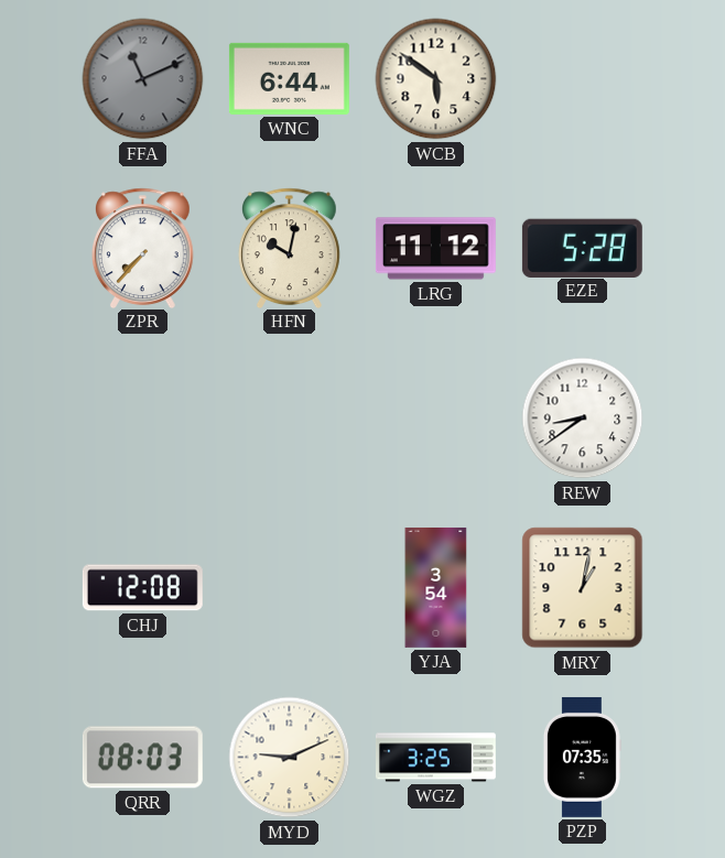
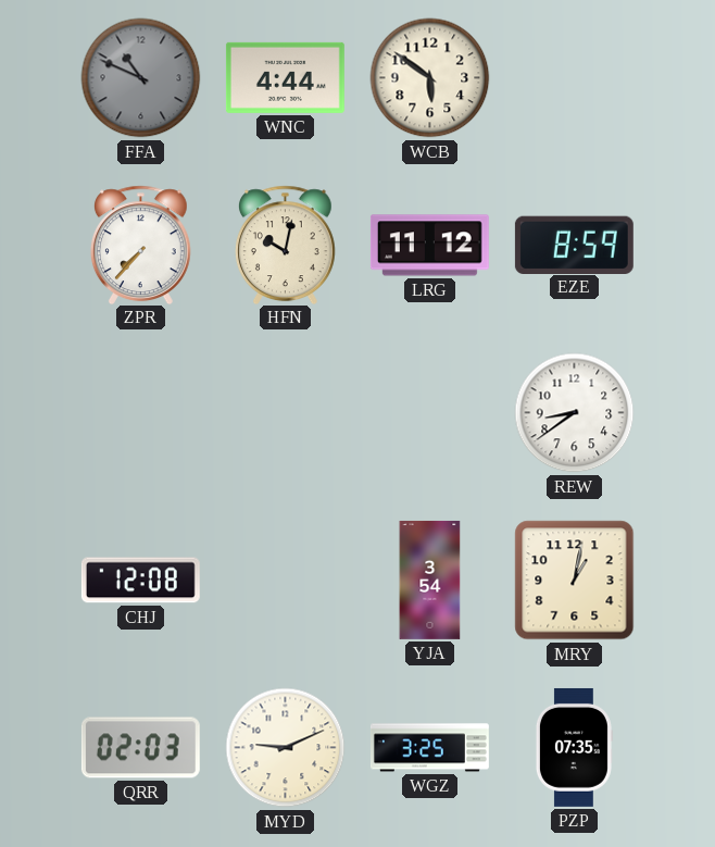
FFA: 11:11 -> 10:49
WNC: 6:44 -> 4:44
EZE: 5:28 -> 8:59
QRR: 08:03 -> 02:03
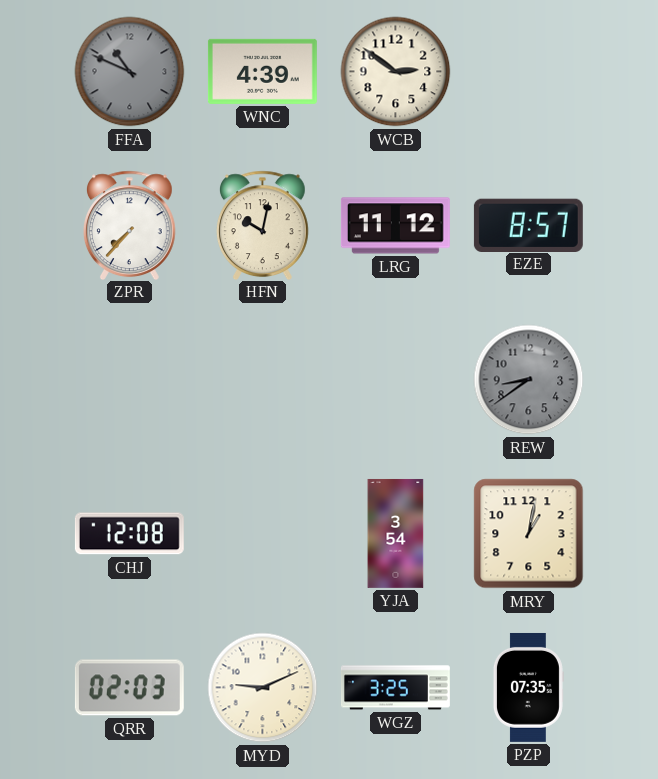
WNC: 4:44 -> 4:39
WCB: 5:51 -> 2:51
EZE: 8:59 -> 8:57
REW dial: white -> grey
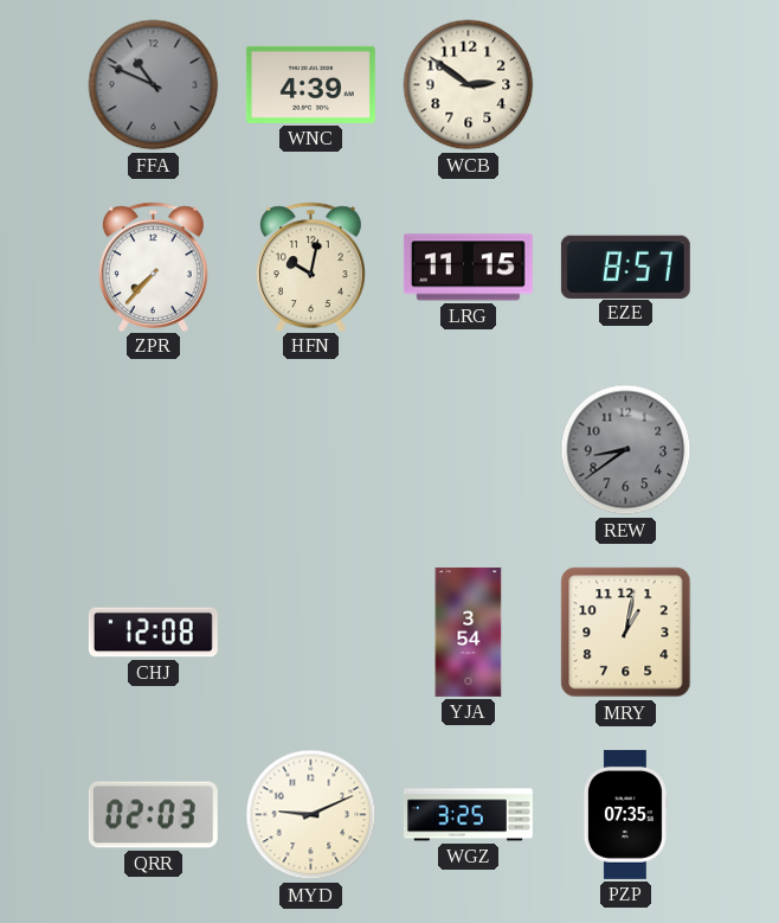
LRG: 11:12 -> 11:15
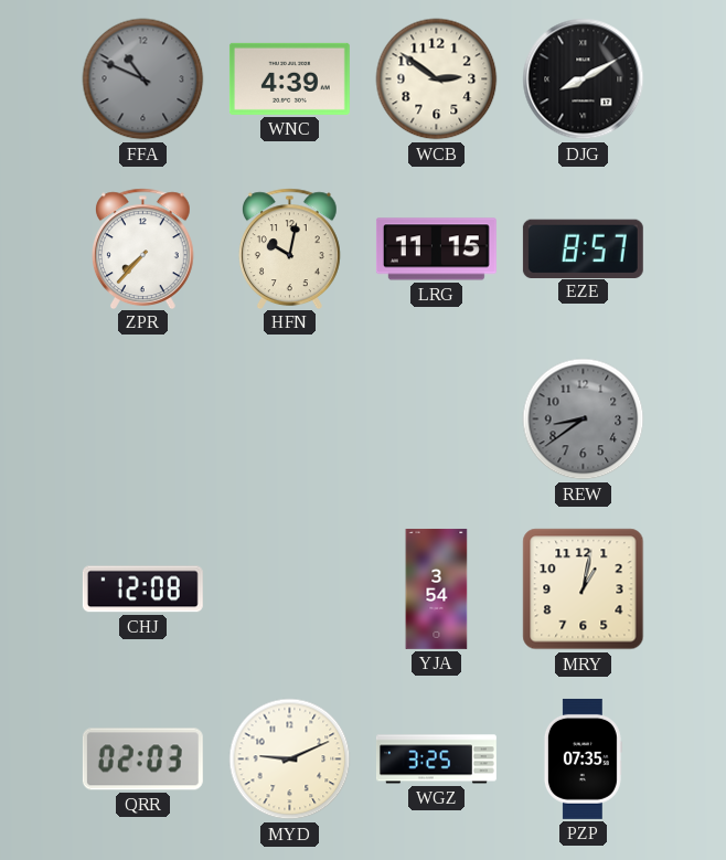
DJG: none -> 8:10
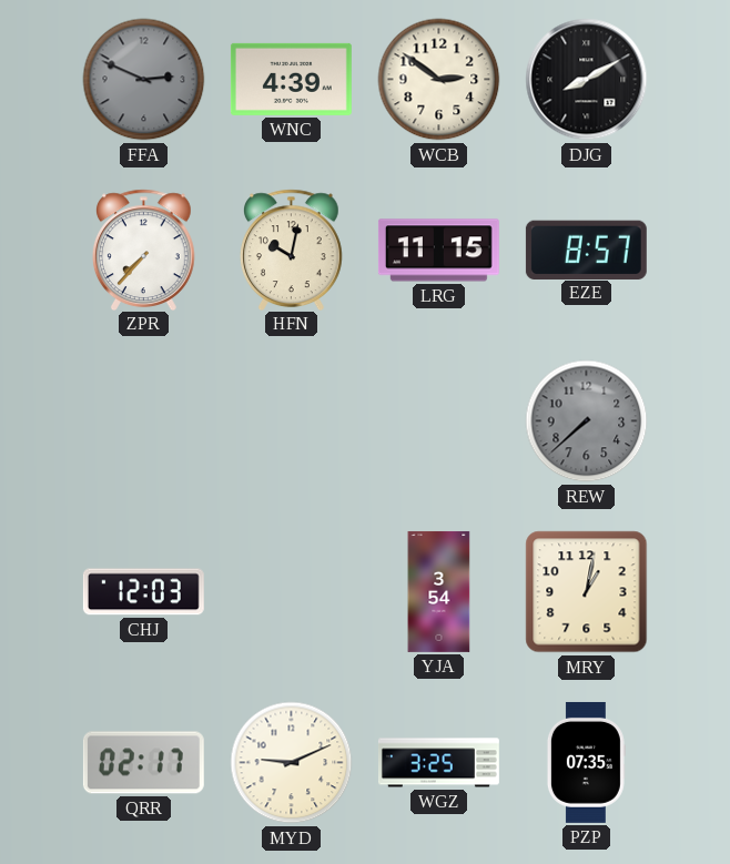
FFA: 10:49 -> 2:49
REW: 8:39 -> 7:38
CHJ: 12:08 -> 12:03
QRR: 02:03 -> 02:17
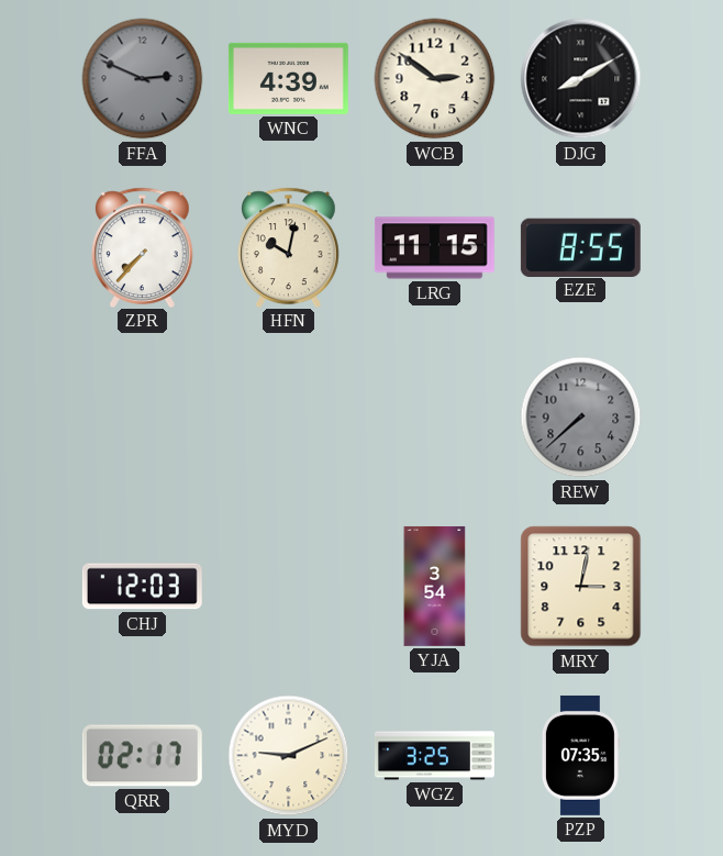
EZE: 8:57 -> 8:55
MRY: 1:02 -> 3:02
